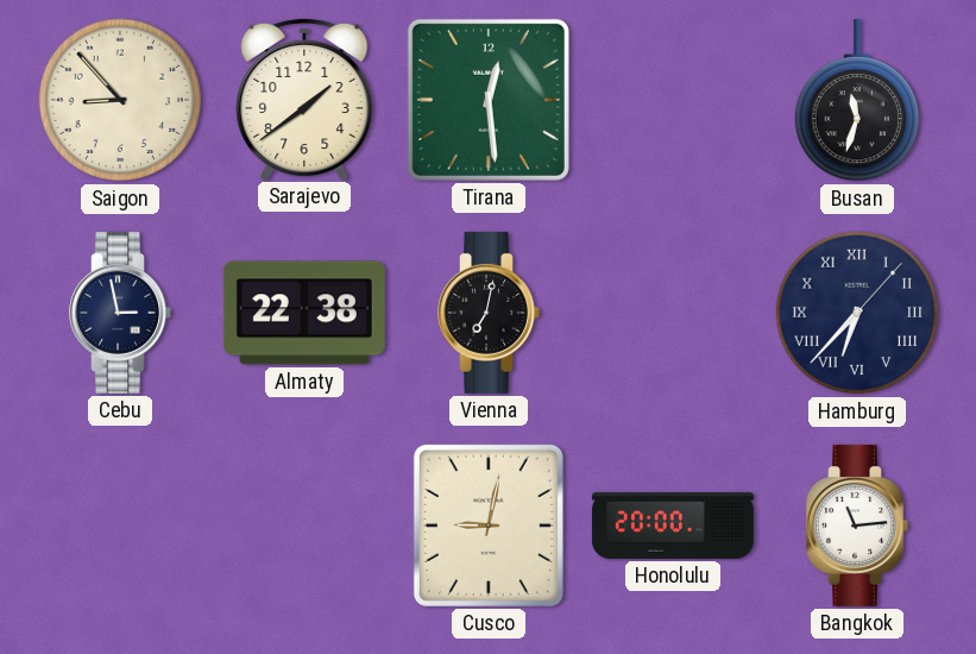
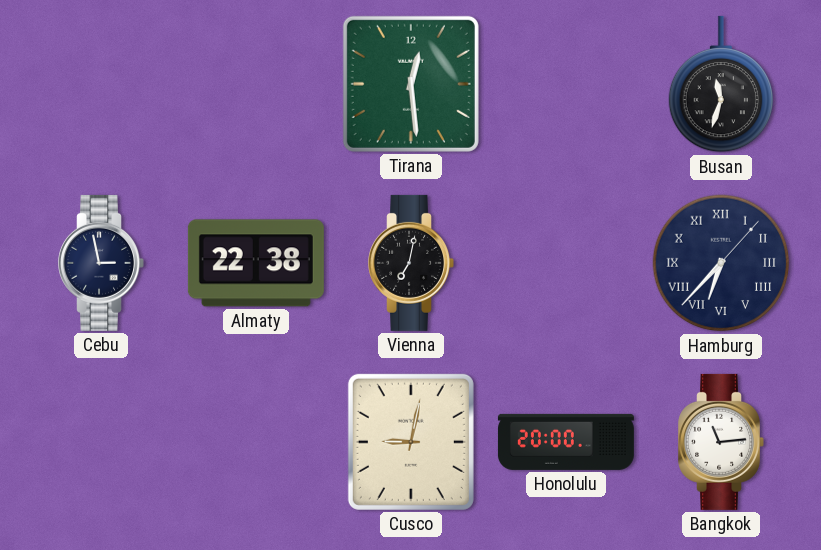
Saigon: 8:53 -> none
Sarajevo: 1:39 -> none
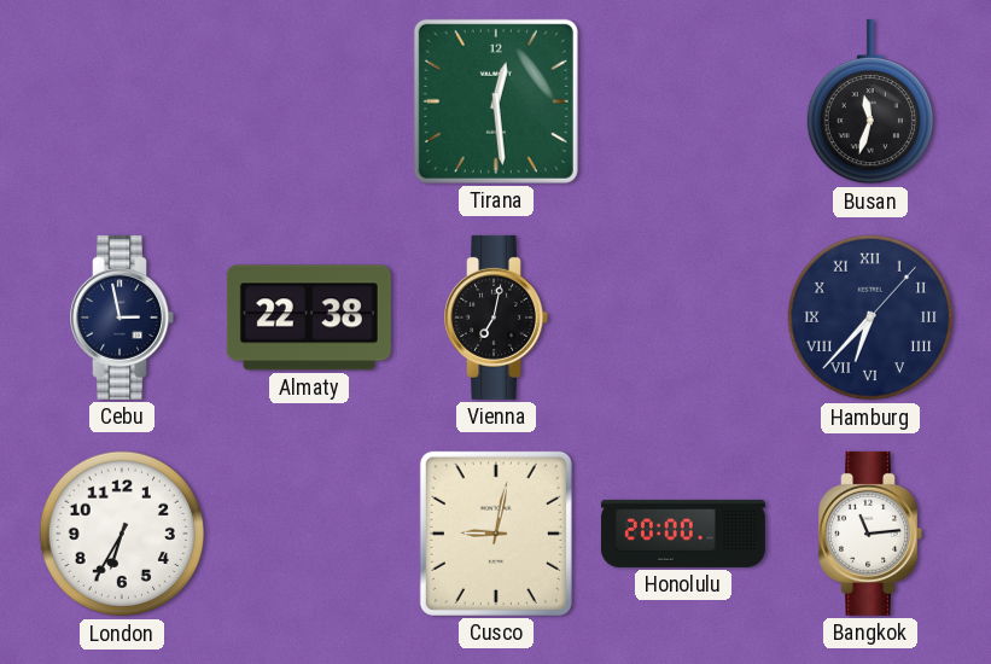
London: none -> 6:35
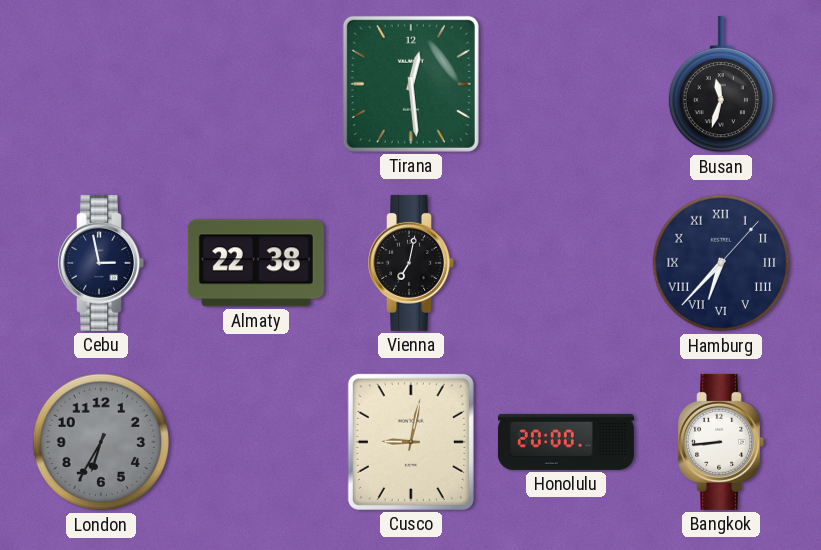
London dial: white -> grey
Bangkok: 11:14 -> 8:44
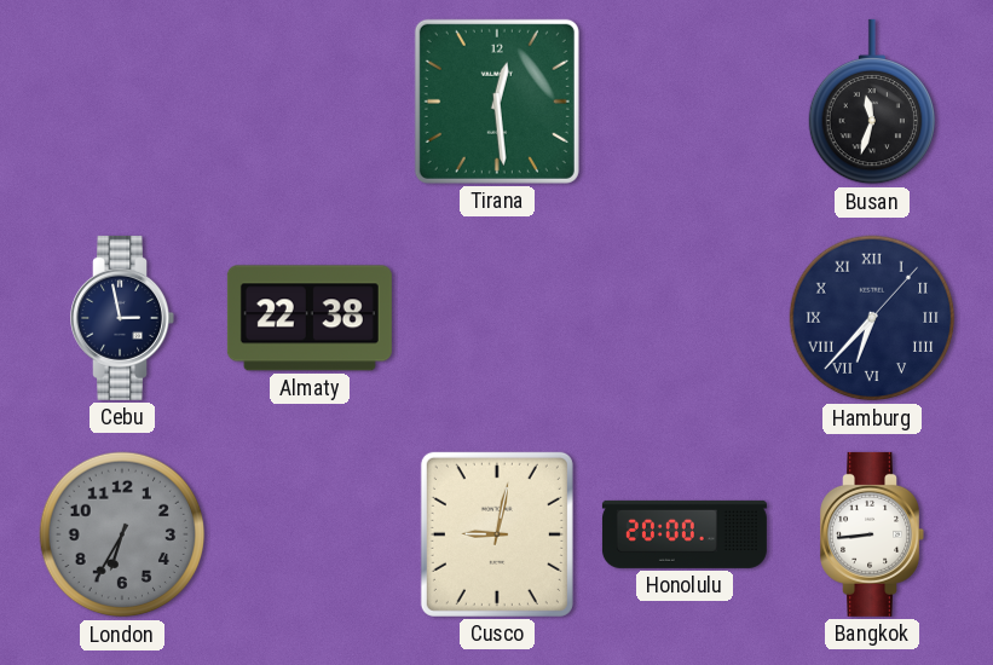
Vienna: 7:02 -> none
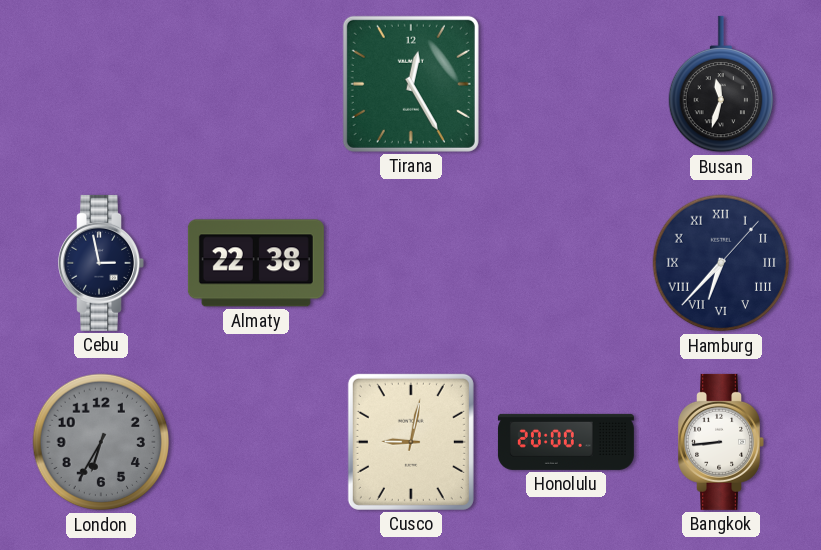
Tirana: 12:29 -> 12:25
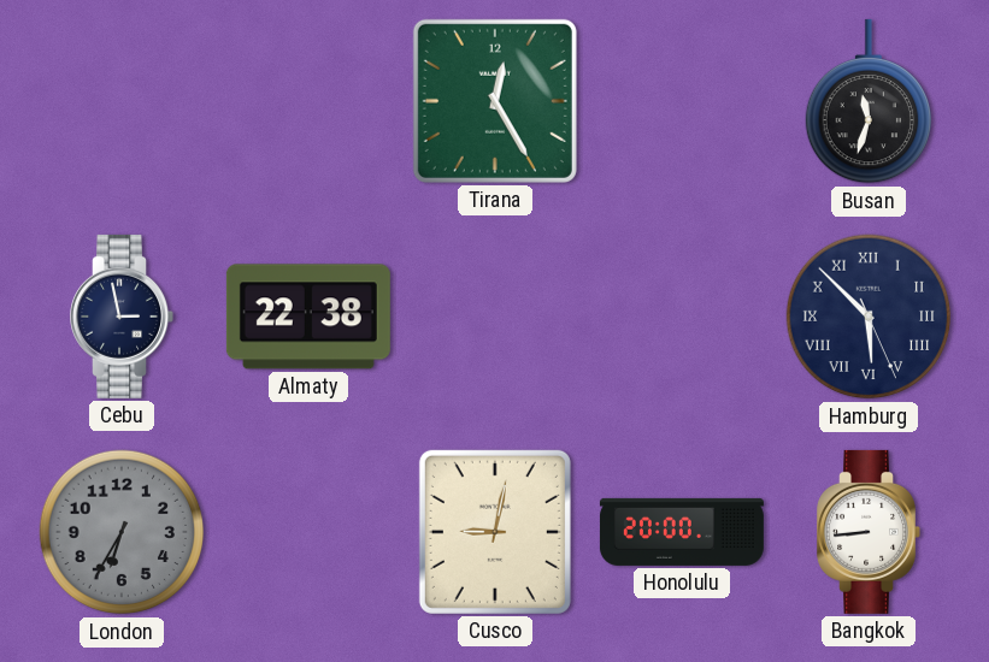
Hamburg: 6:37 -> 5:52
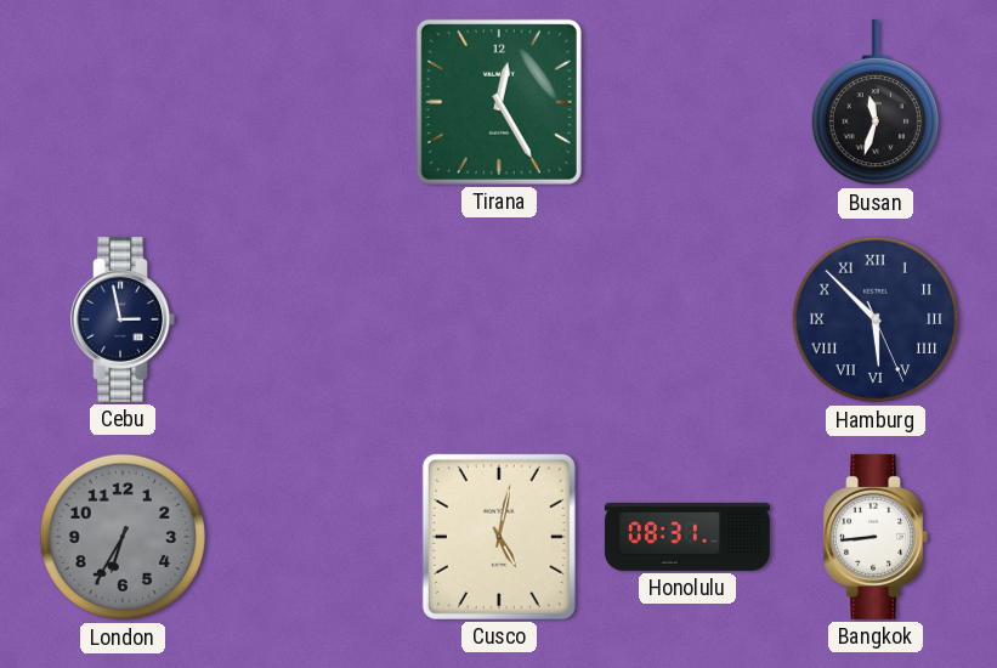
Almaty: 22:38 -> none
Cusco: 9:02 -> 5:02
Honolulu: 20:00 -> 08:31
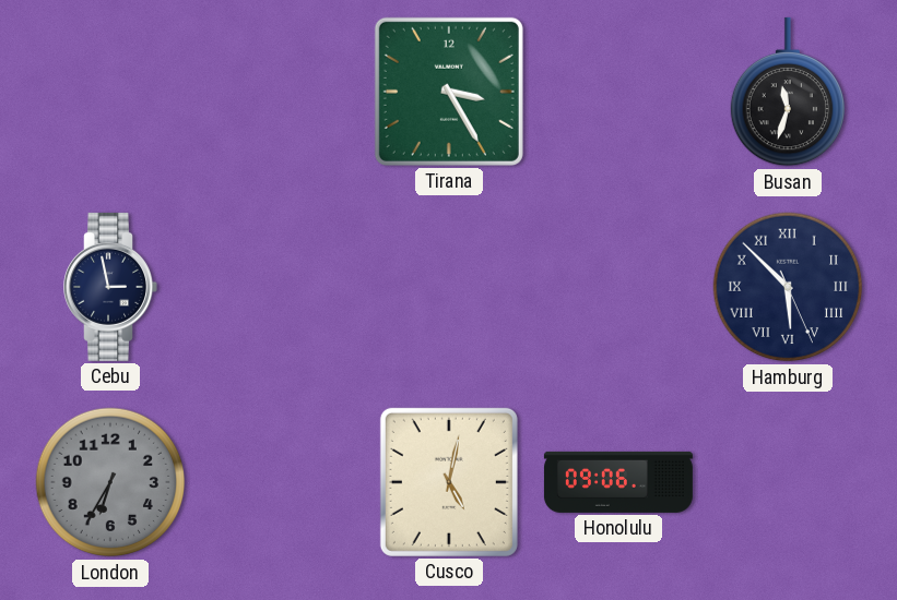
Tirana: 12:25 -> 3:25
Honolulu: 08:31 -> 09:06
Bangkok: 8:44 -> none
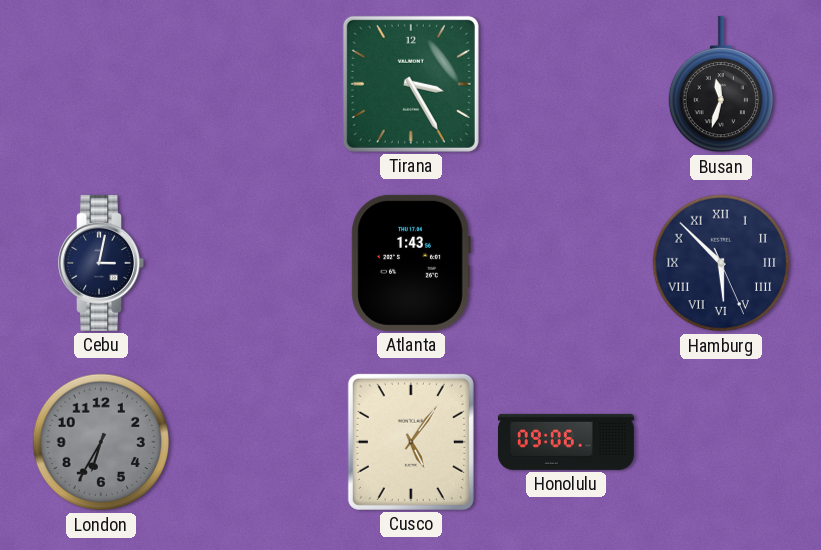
Cebu: 2:58 -> 3:02
Atlanta: none -> 1:43
Cusco: 5:02 -> 5:06
